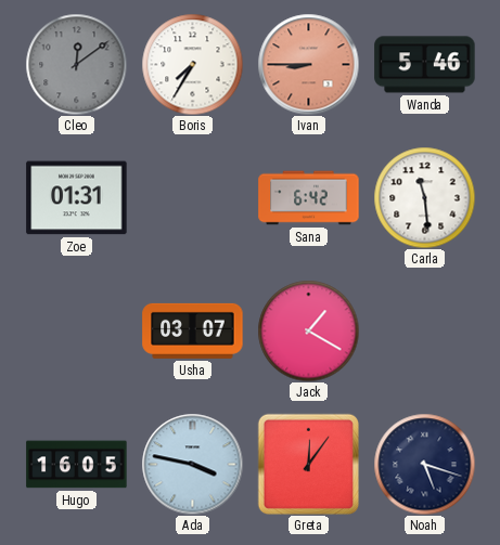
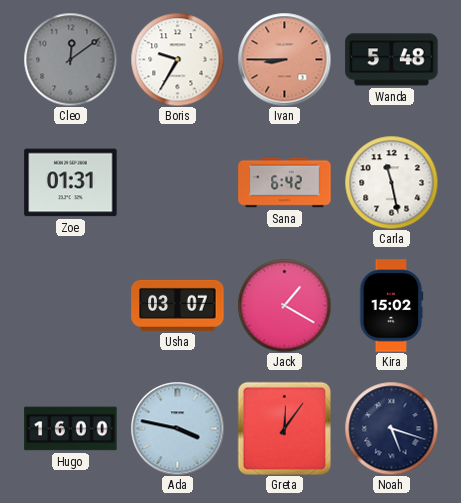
Boris: 7:35 -> 9:35
Wanda: 5:46 -> 5:48
Carla: 11:29 -> 11:28
Kira: none -> 15:02
Hugo: 16:05 -> 16:00
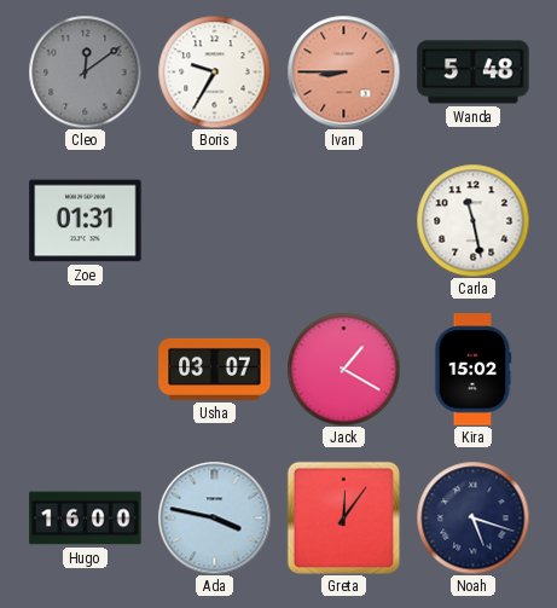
Sana: 6:42 -> none
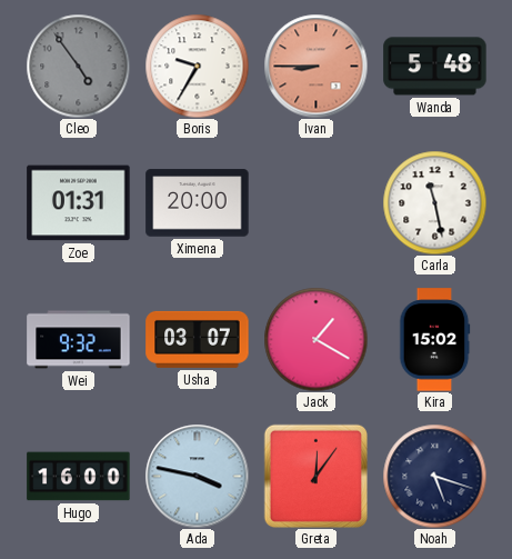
Cleo: 12:09 -> 4:54
Ximena: none -> 20:00
Wei: none -> 9:32
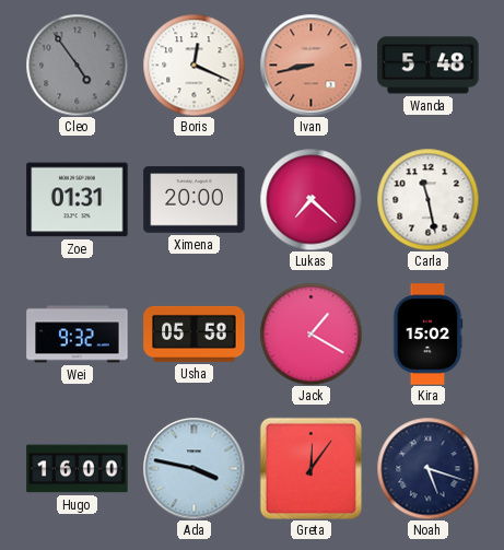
Boris: 9:35 -> 12:19
Ivan: 8:45 -> 8:43
Lukas: none -> 7:22
Usha: 03:07 -> 05:58
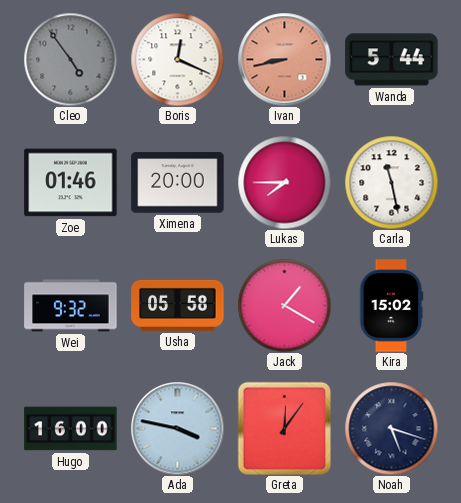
Wanda: 5:48 -> 5:44
Zoe: 01:31 -> 01:46
Lukas: 7:22 -> 7:45
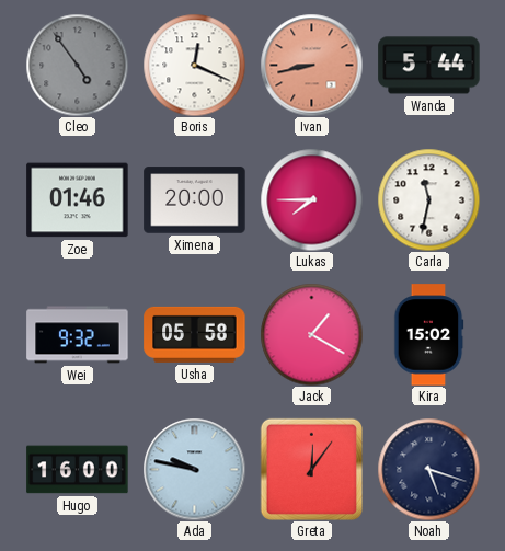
Carla: 11:28 -> 11:32
Ada: 3:47 -> 9:47
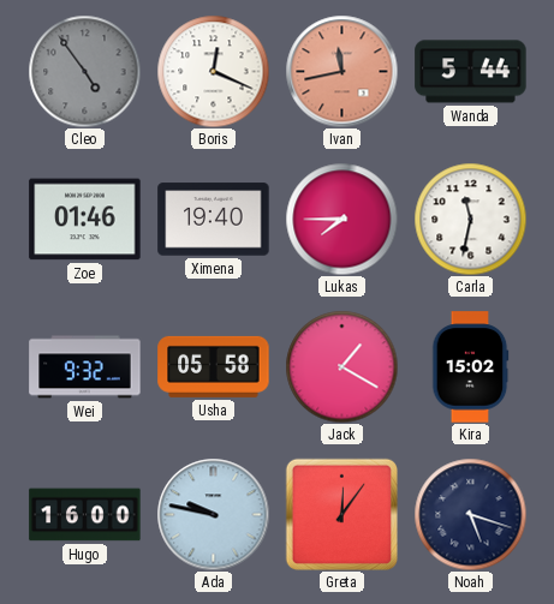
Ivan: 8:43 -> 11:43
Ximena: 20:00 -> 19:40
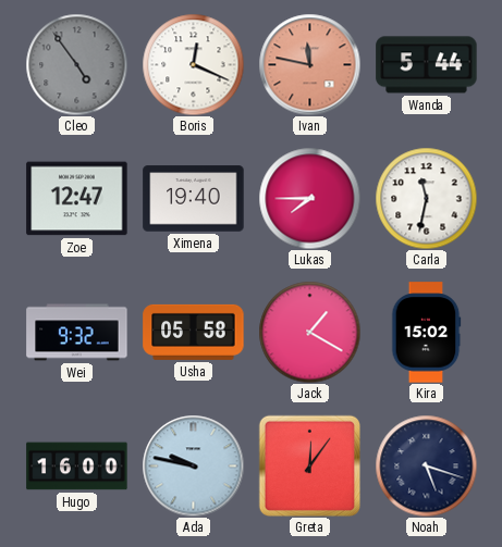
Ivan: 11:43 -> 11:47
Zoe: 01:46 -> 12:47
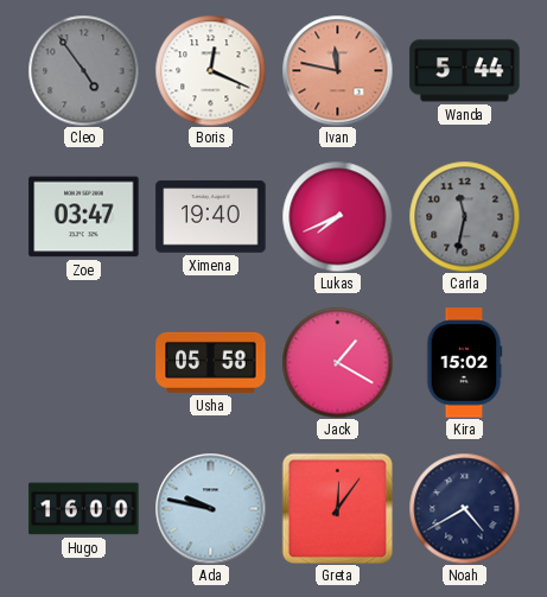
Zoe: 12:47 -> 03:47
Lukas: 7:45 -> 7:41
Carla dial: white -> grey
Wei: 9:32 -> none
Noah: 5:18 -> 4:40
